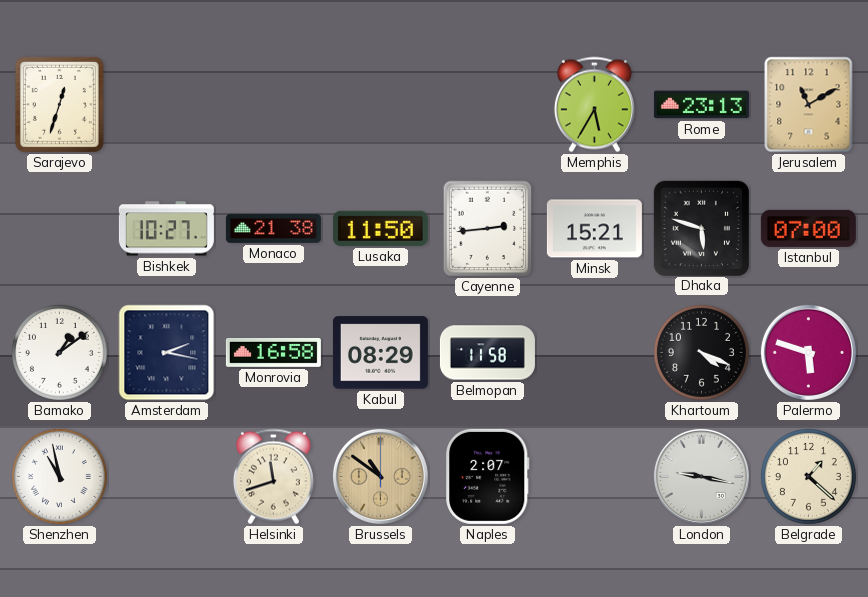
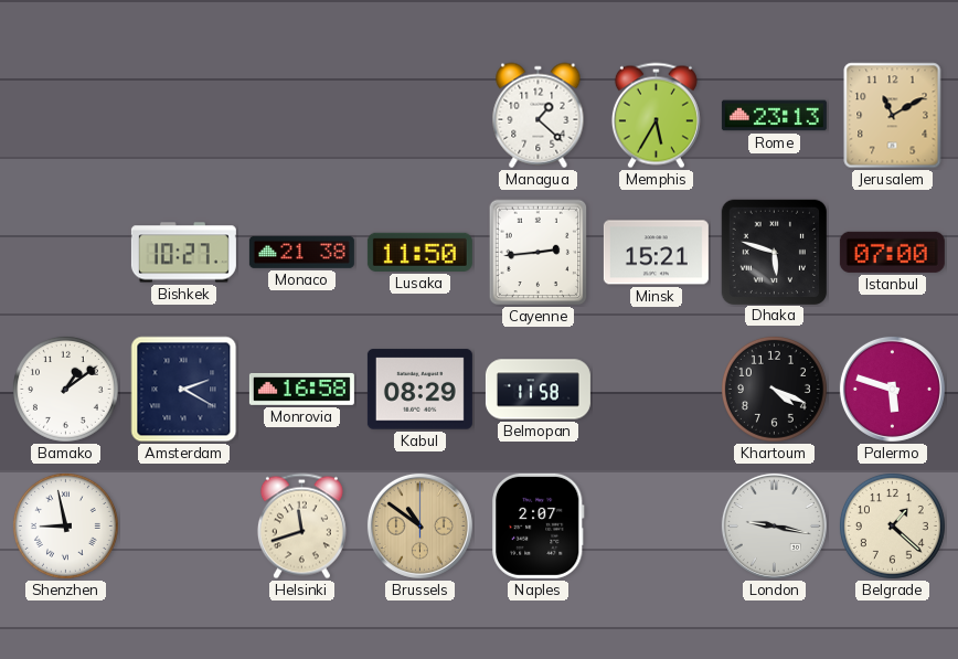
Sarajevo: 12:33 -> none
Managua: none -> 1:22
Amsterdam: 2:17 -> 2:20
Shenzhen: 10:58 -> 8:58
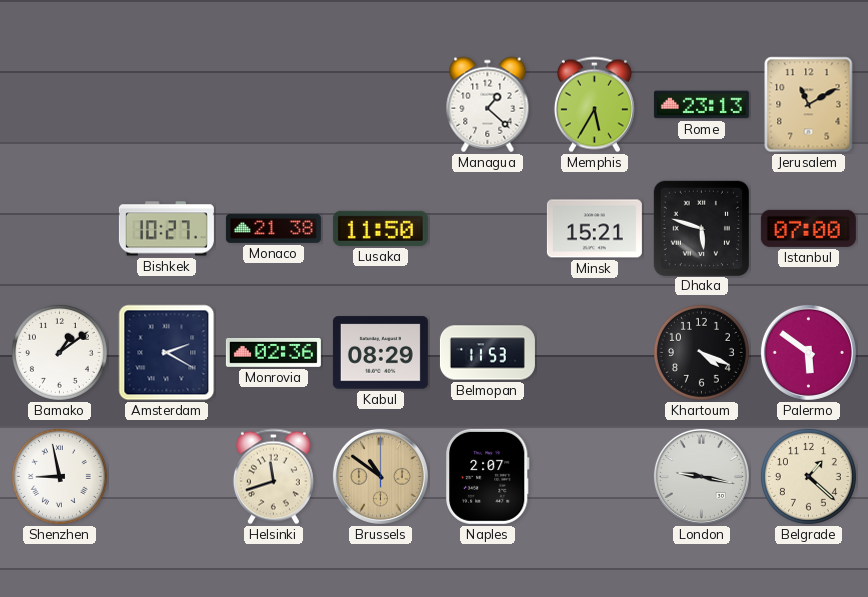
Cayenne: 2:44 -> none
Monrovia: 16:58 -> 02:36
Belmopan: 11:58 -> 11:53
Palermo: 5:48 -> 5:51
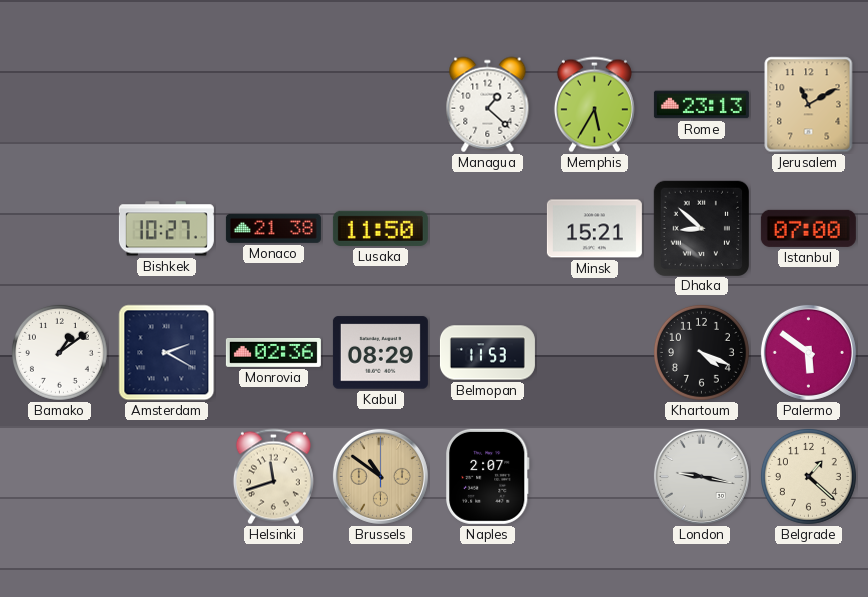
Dhaka: 5:48 -> 8:52
Shenzhen: 8:58 -> none
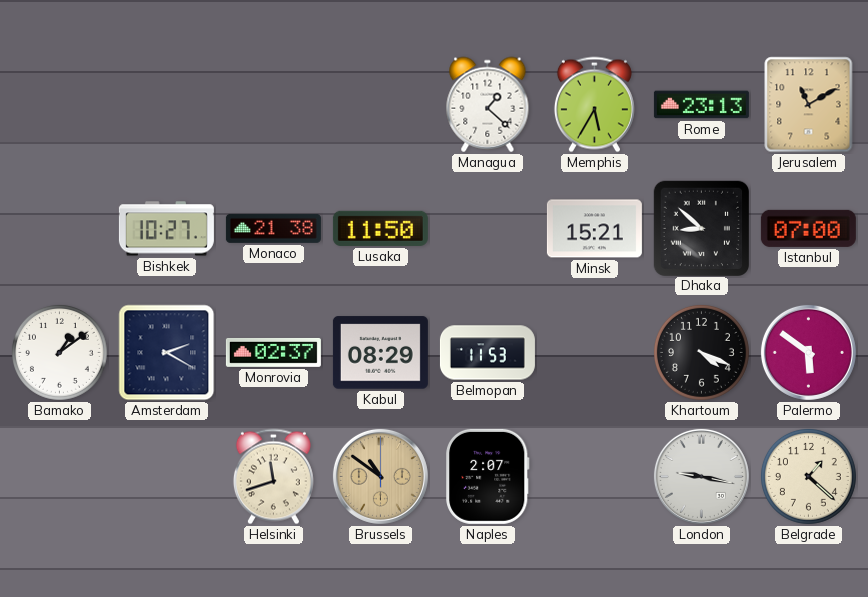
Monrovia: 02:36 -> 02:37
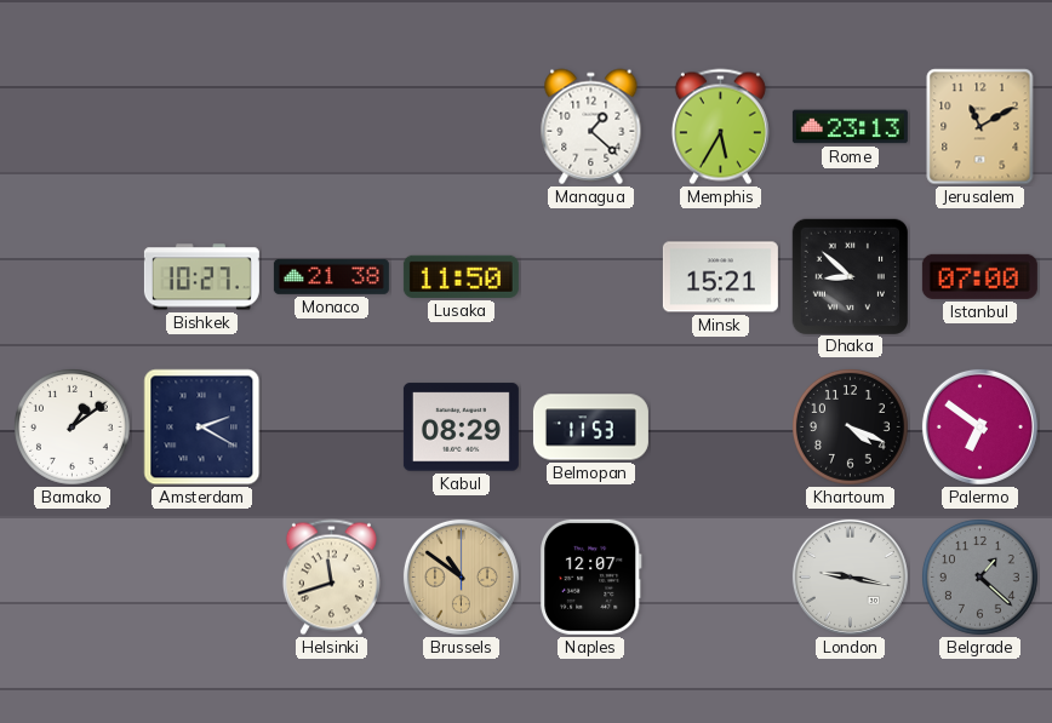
Monrovia: 02:37 -> none
Palermo: 5:51 -> 6:51
Naples: 2:07 -> 12:07
Belgrade dial: cream -> grey
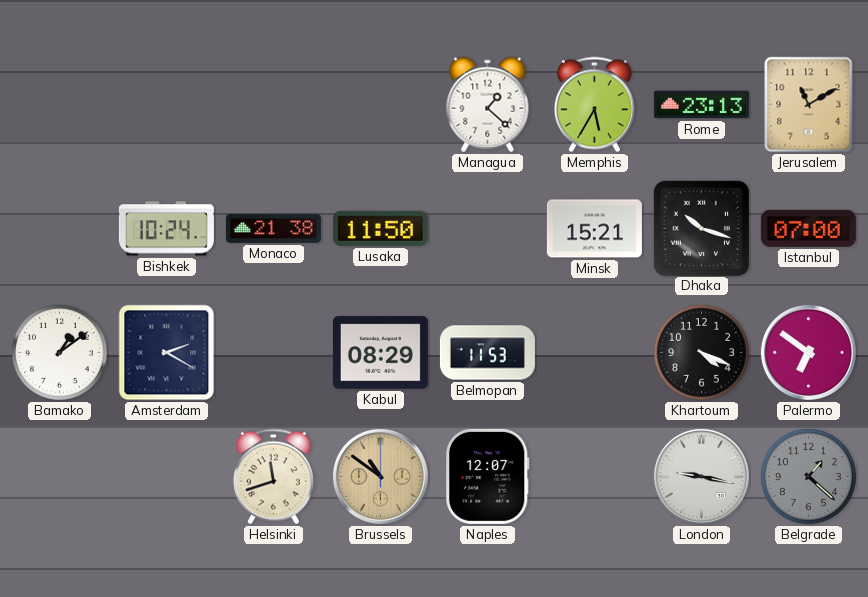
Bishkek: 10:27 -> 10:24
Dhaka: 8:52 -> 10:18
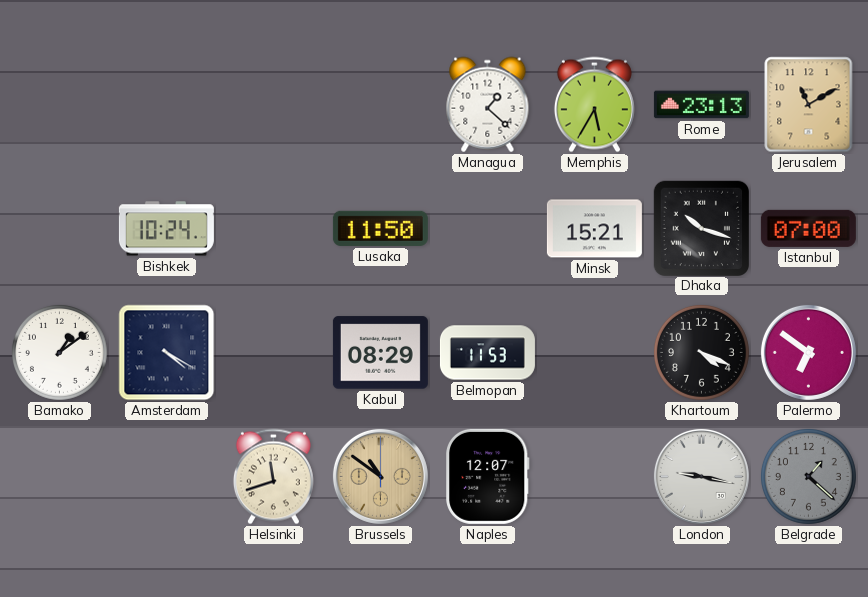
Monaco: 21:38 -> none
Amsterdam: 2:20 -> 4:20
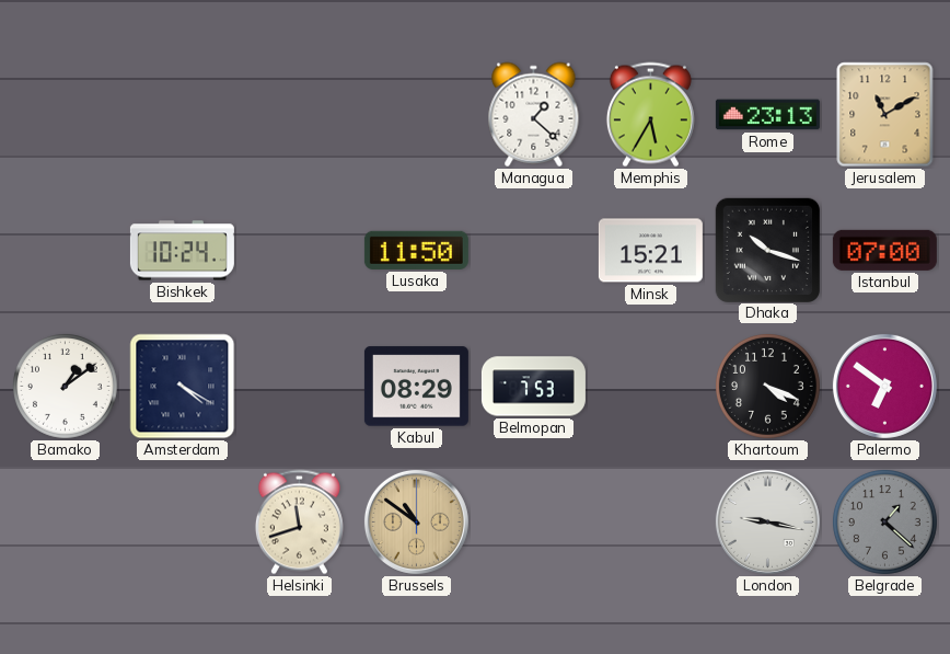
Belmopan: 11:53 -> 7:53
Naples: 12:07 -> none
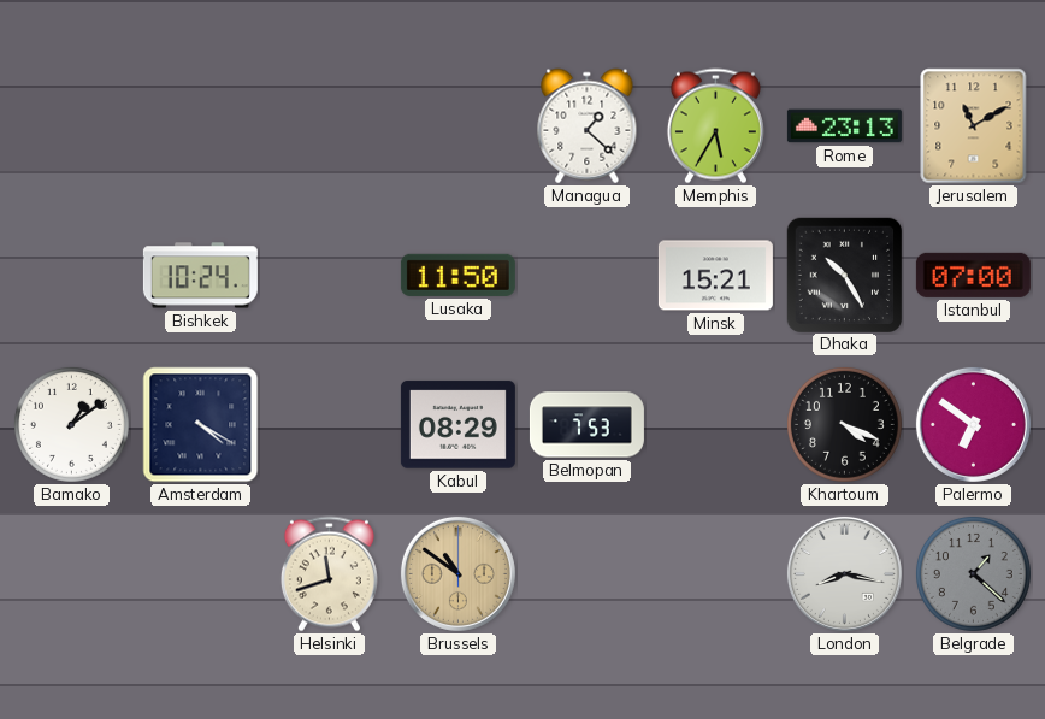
Dhaka: 10:18 -> 10:25
London: 9:17 -> 8:17
